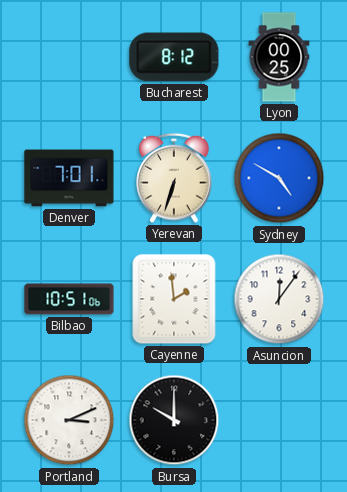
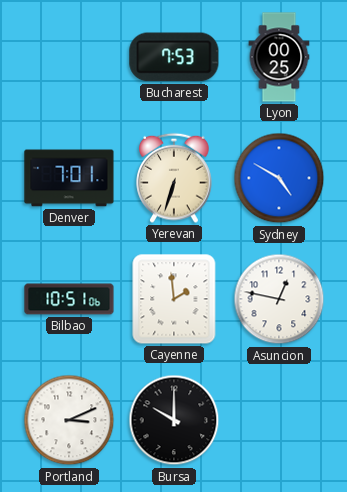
Bucharest: 8:12 -> 7:53
Asuncion: 12:06 -> 12:47
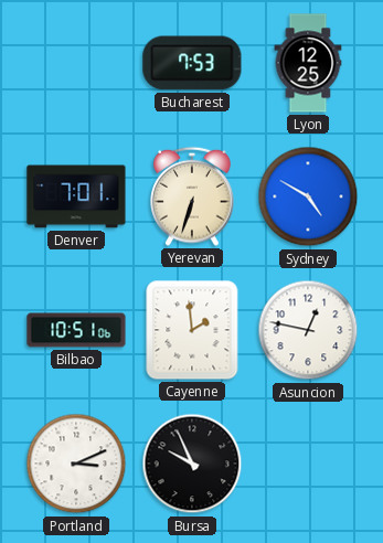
Lyon: 00:25 -> 12:25
Bursa: 10:00 -> 9:56
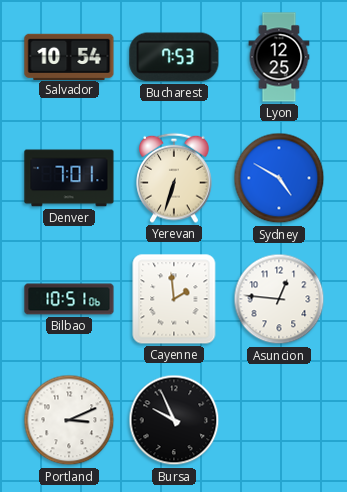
Salvador: none -> 10:54
Asuncion: 12:47 -> 12:46
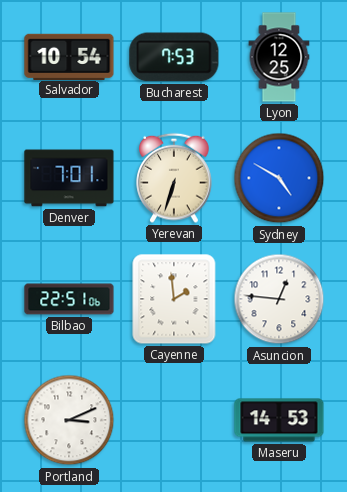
Bilbao: 10:51 -> 22:51
Bursa: 9:56 -> none
Maseru: none -> 14:53
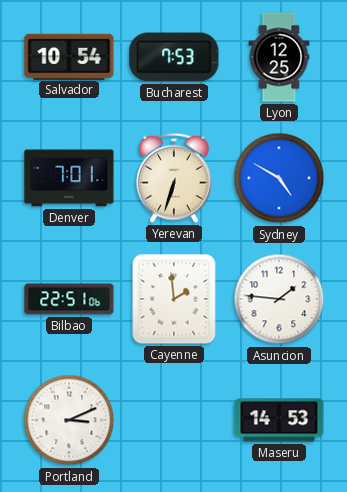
Asuncion: 12:46 -> 1:46
